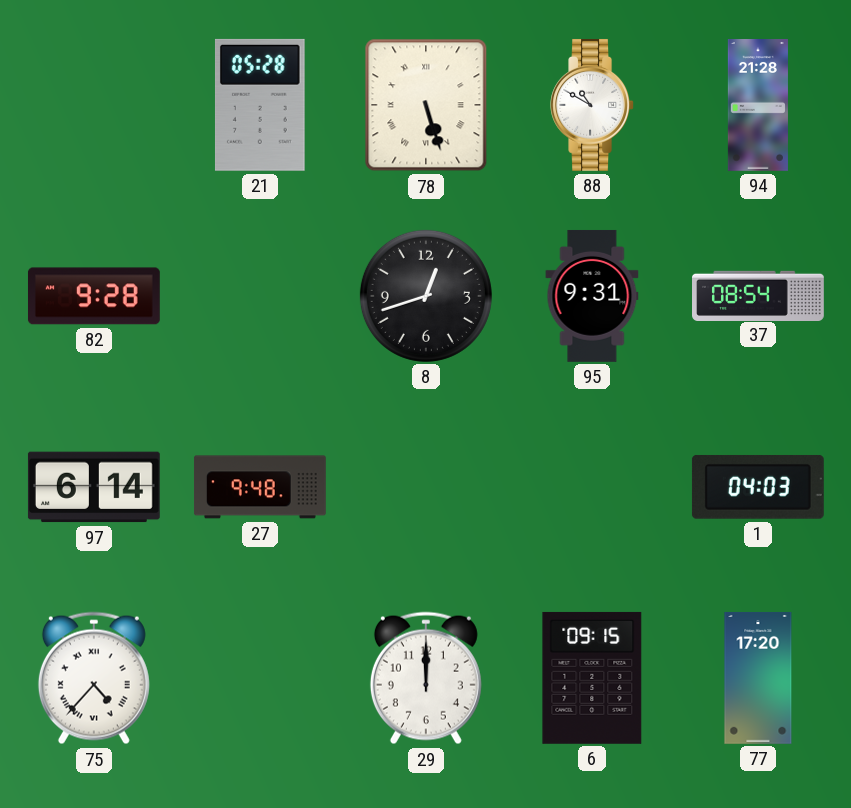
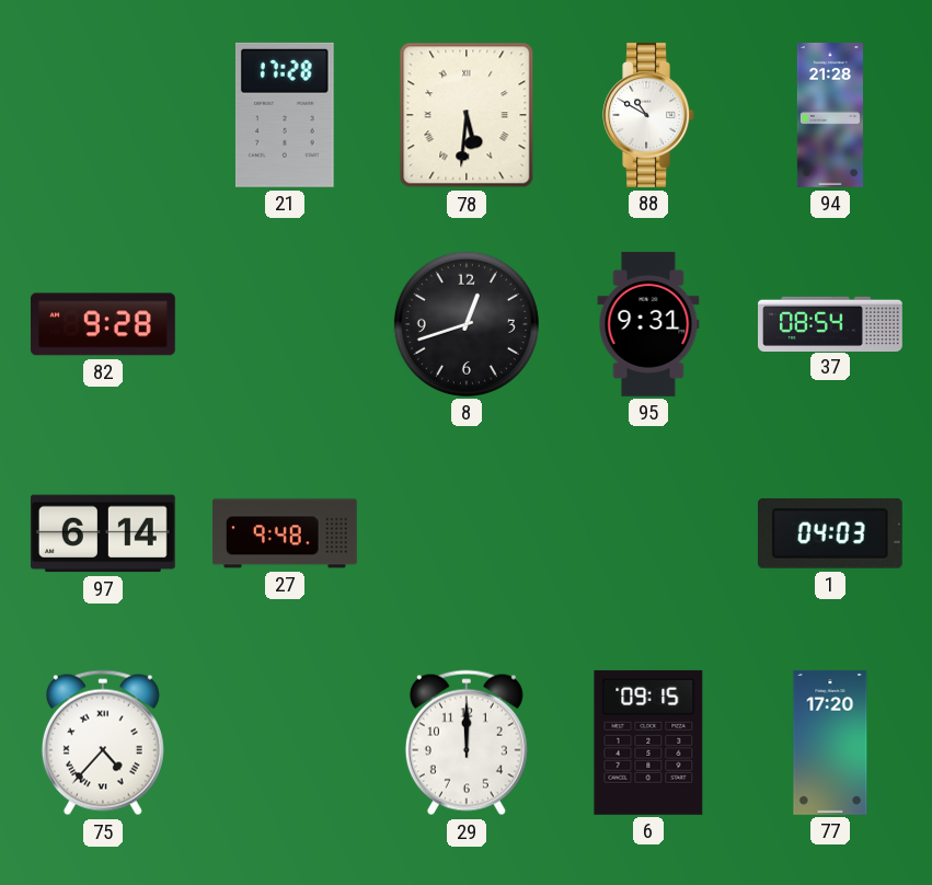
21: 05:28 -> 17:28
78: 5:27 -> 5:31
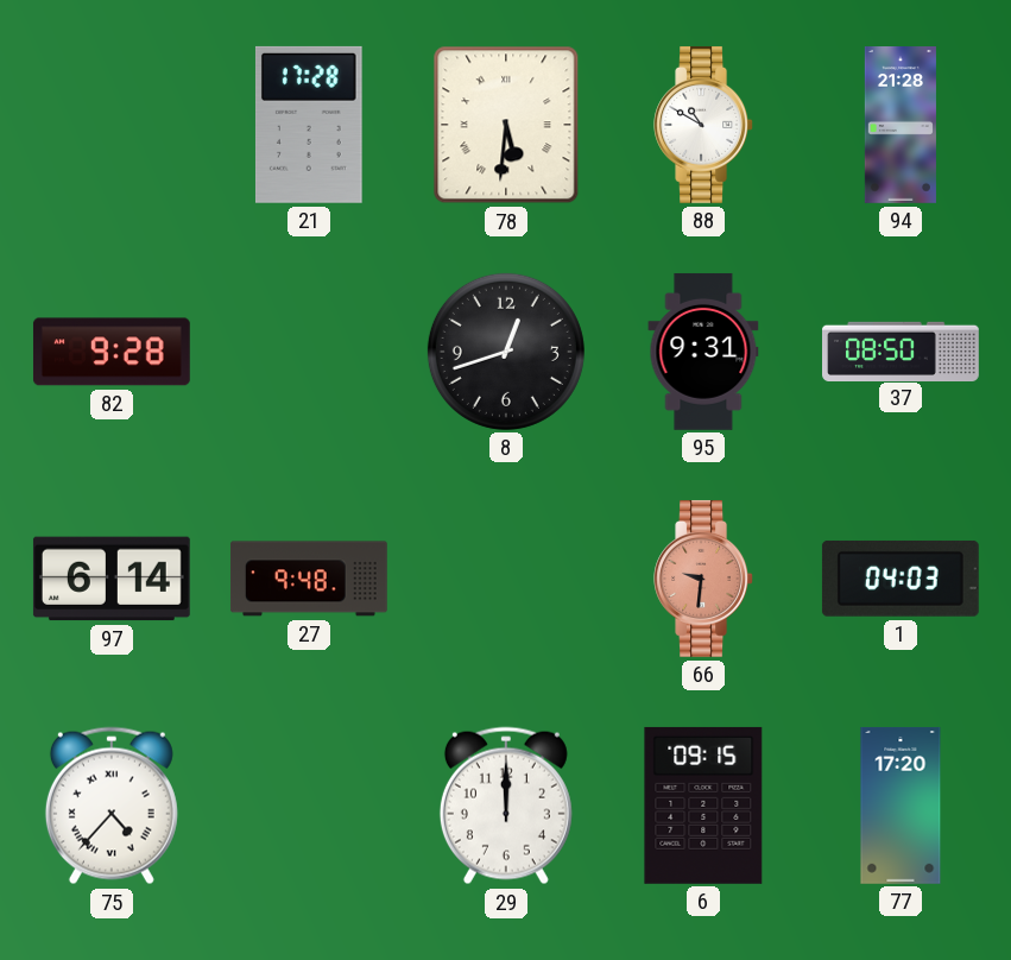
37: 08:54 -> 08:50
66: none -> 9:31
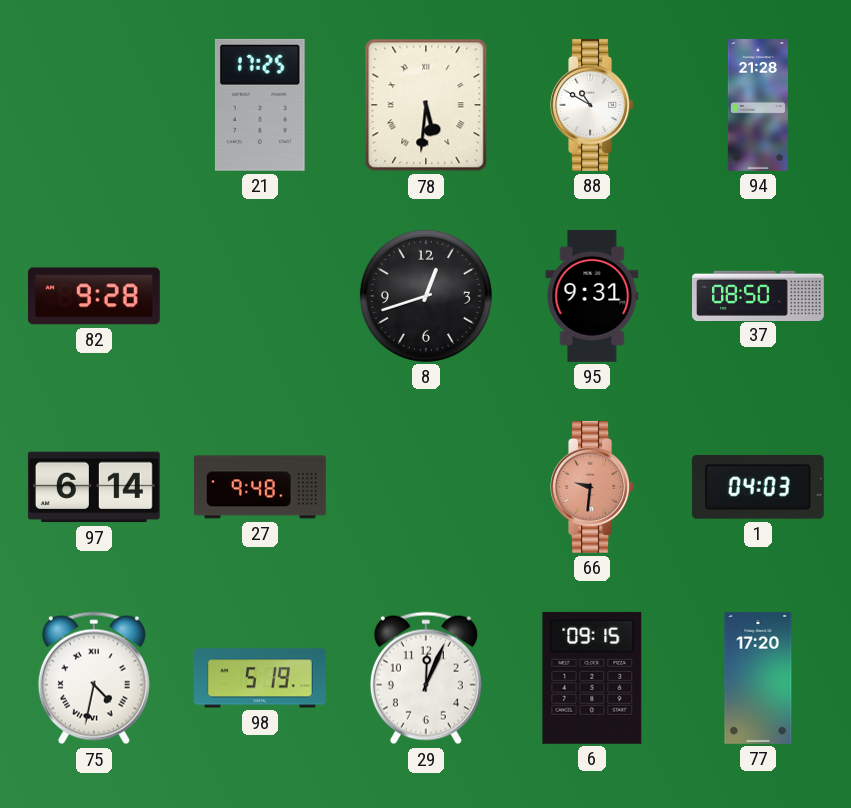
21: 17:28 -> 17:25
75: 4:37 -> 4:32
98: none -> 5:19
29: 12:00 -> 12:04
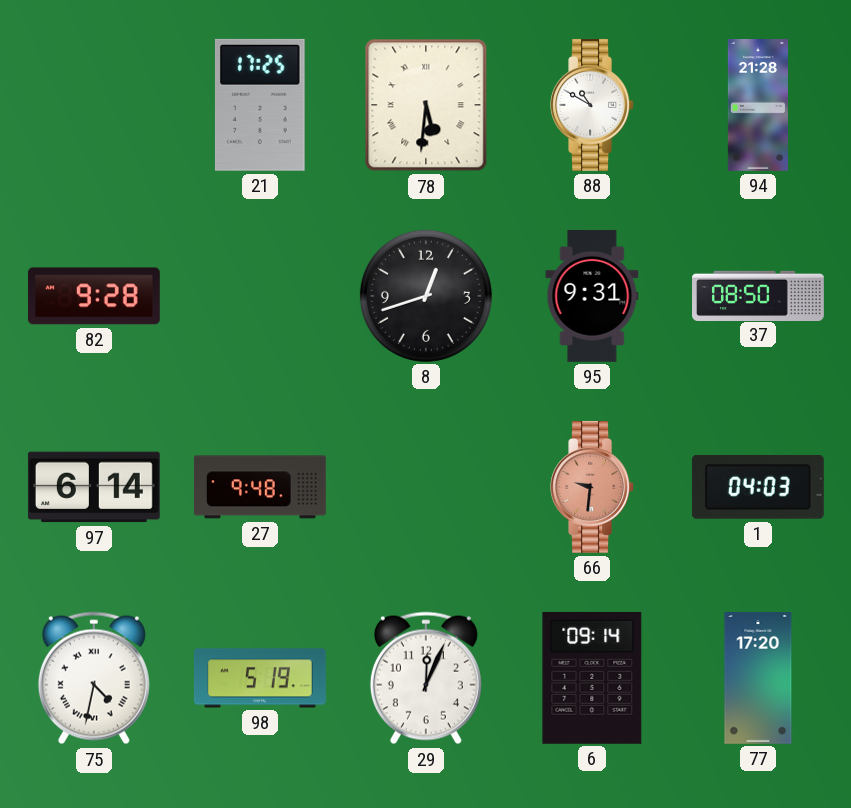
6: 09:15 -> 09:14
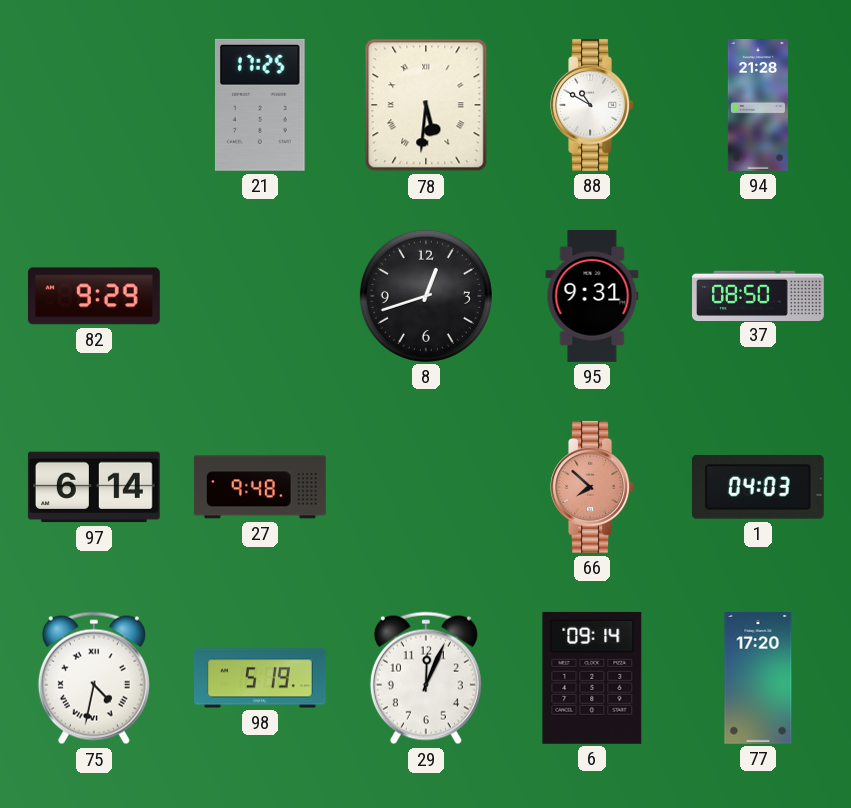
82: 9:28 -> 9:29
66: 9:31 -> 7:52
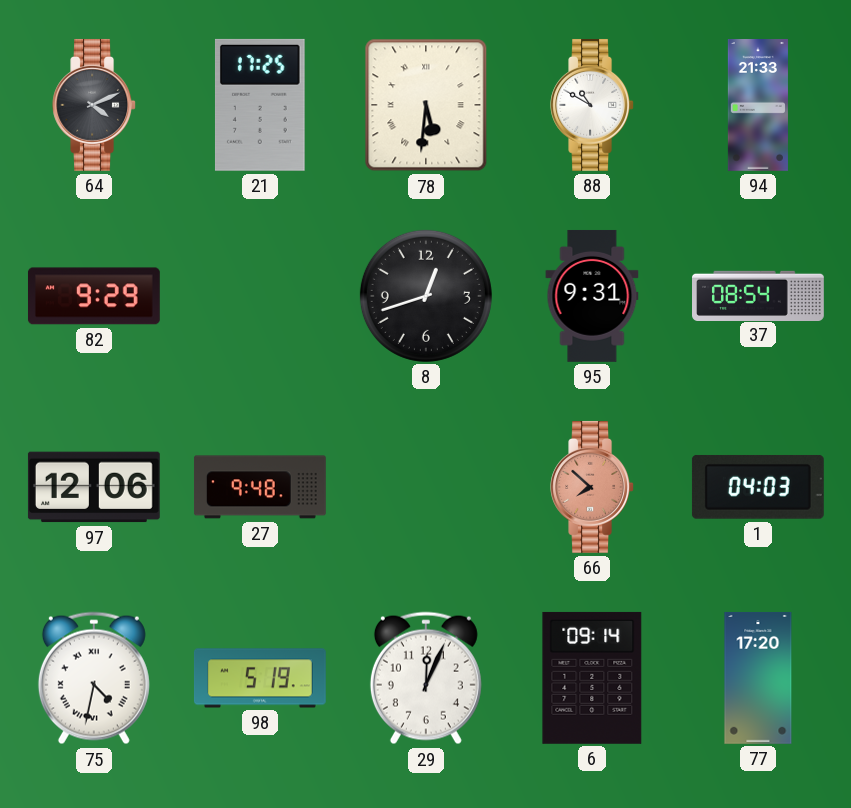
64: none -> 4:11
94: 21:28 -> 21:33
37: 08:50 -> 08:54
97: 6:14 -> 12:06
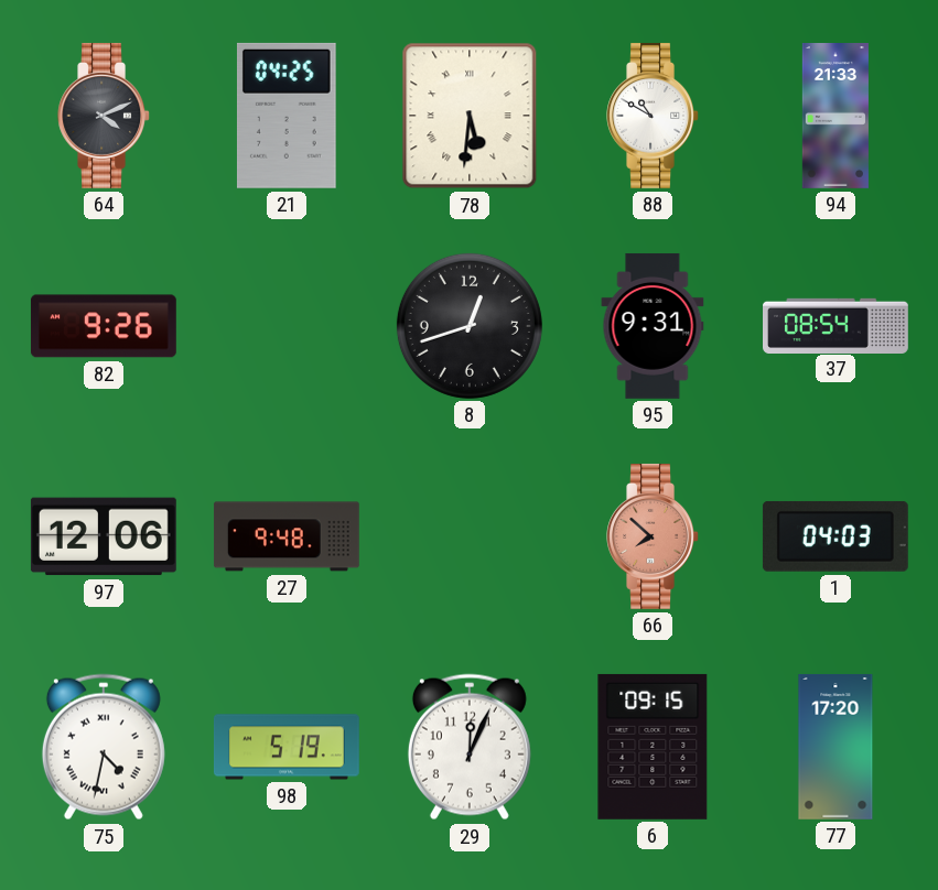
21: 17:25 -> 04:25
82: 9:29 -> 9:26
6: 09:14 -> 09:15
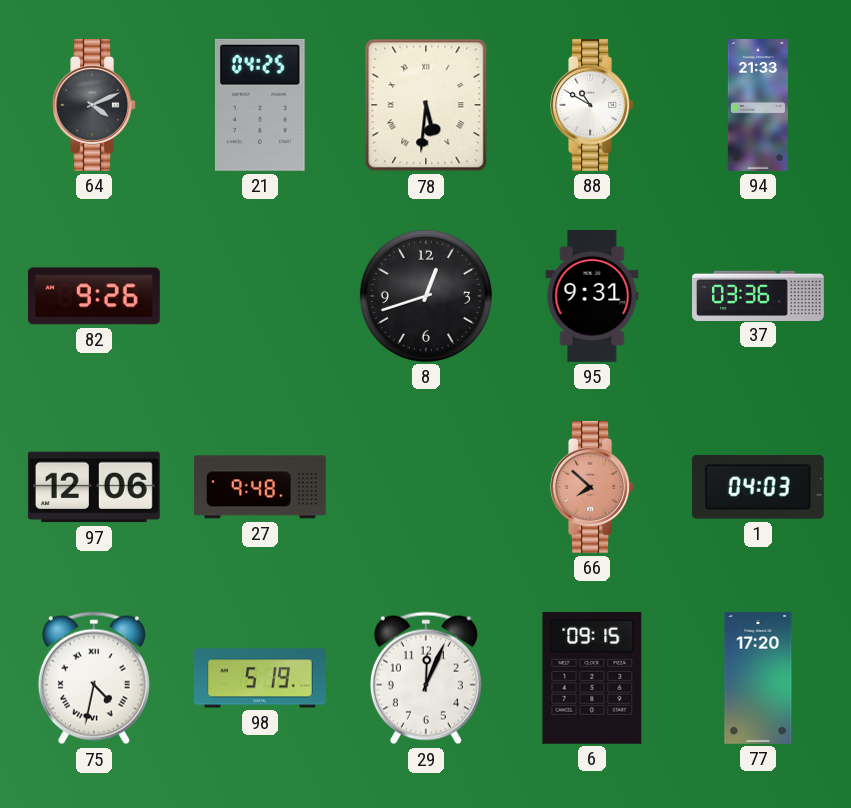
37: 08:54 -> 03:36
